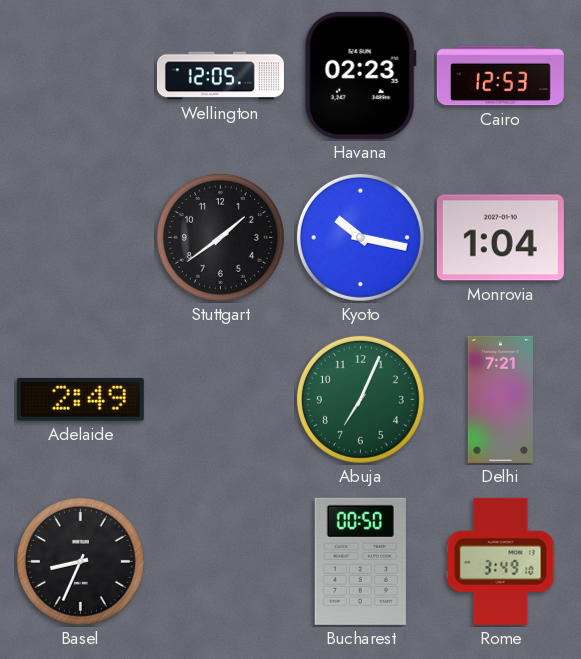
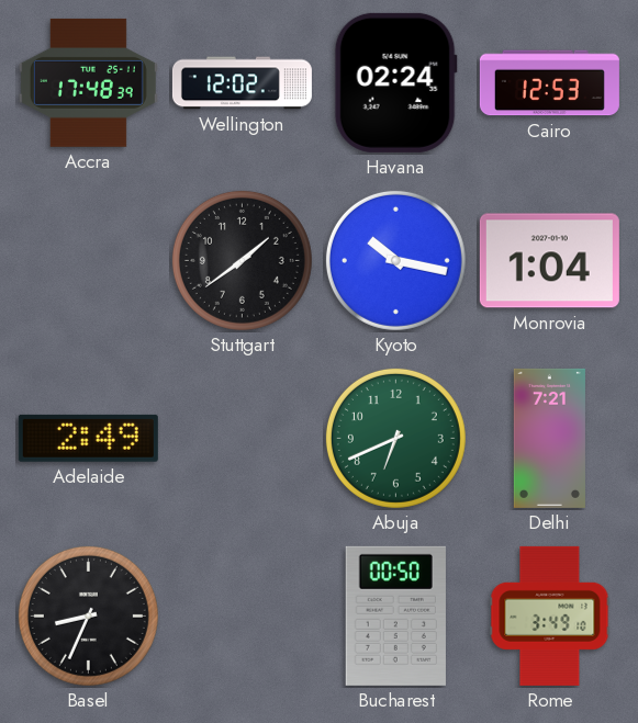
Accra: none -> 17:48
Wellington: 12:05 -> 12:02
Havana: 02:23 -> 02:24
Abuja: 7:04 -> 6:41
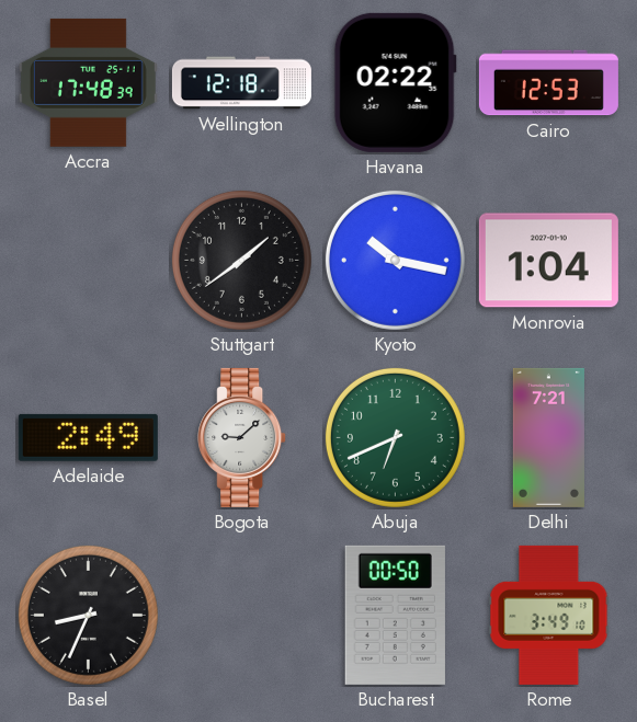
Wellington: 12:02 -> 12:18
Havana: 02:24 -> 02:22
Bogota: none -> 9:08
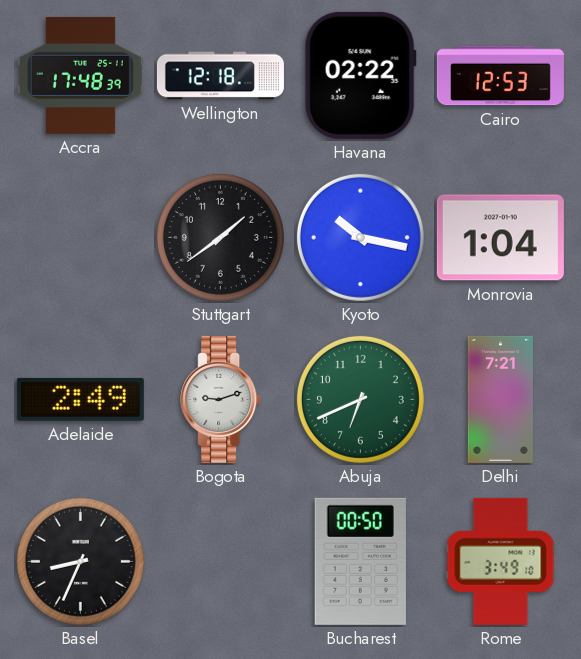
Bogota: 9:08 -> 9:12
